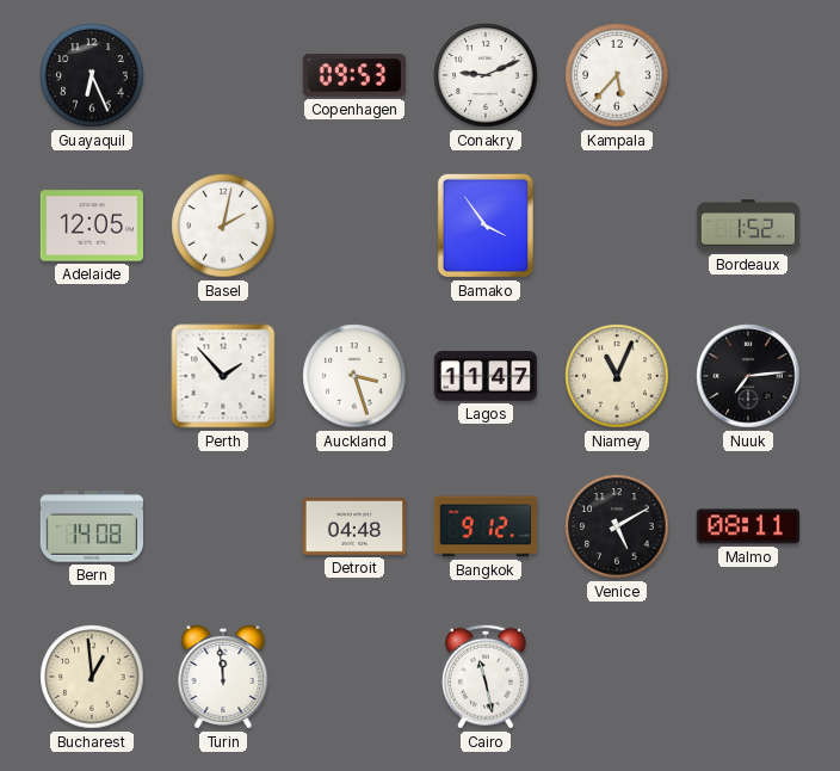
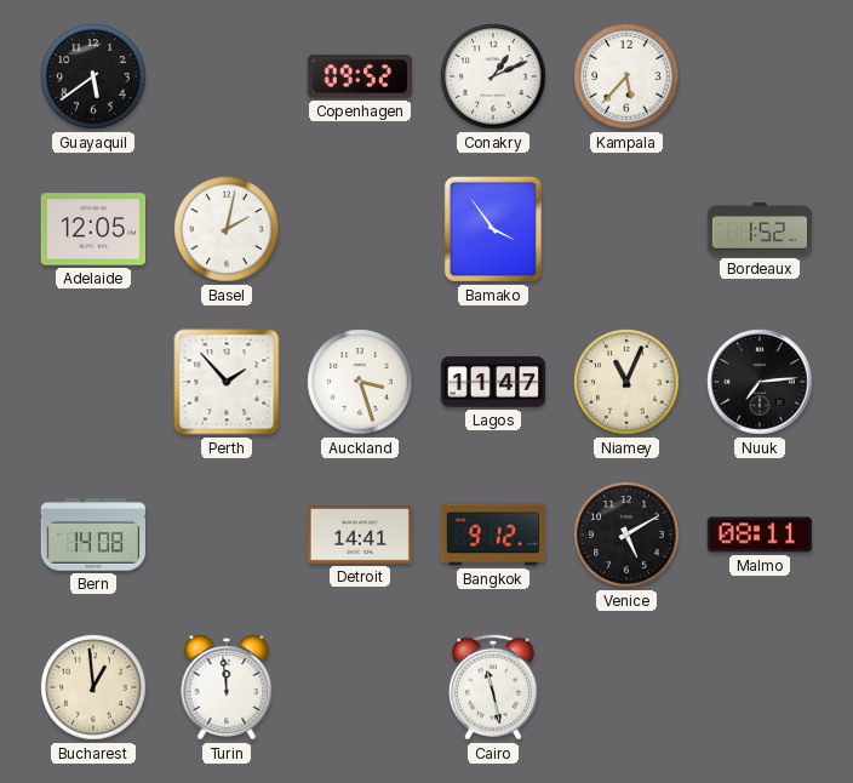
Guayaquil: 6:26 -> 5:39
Copenhagen: 09:53 -> 09:52
Conakry: 9:11 -> 1:11
Detroit: 04:48 -> 14:41
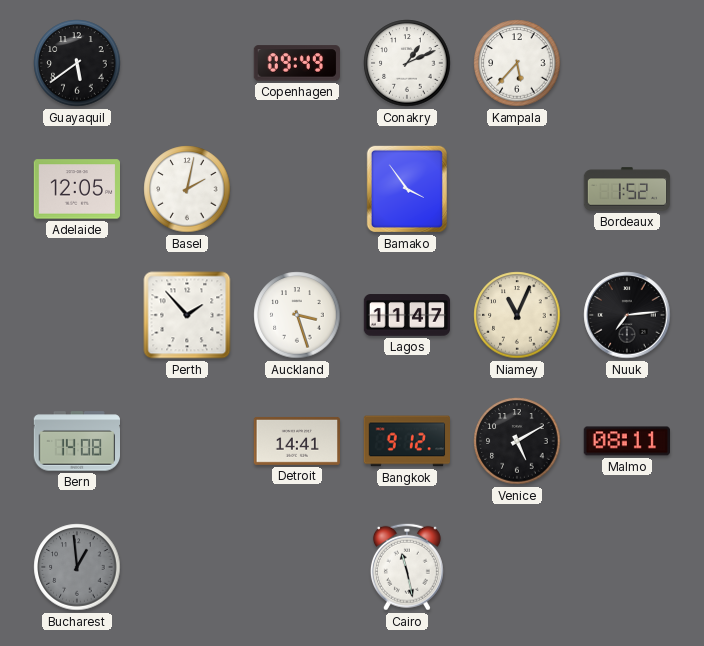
Copenhagen: 09:52 -> 09:49
Bucharest dial: cream -> grey
Turin: 11:59 -> none
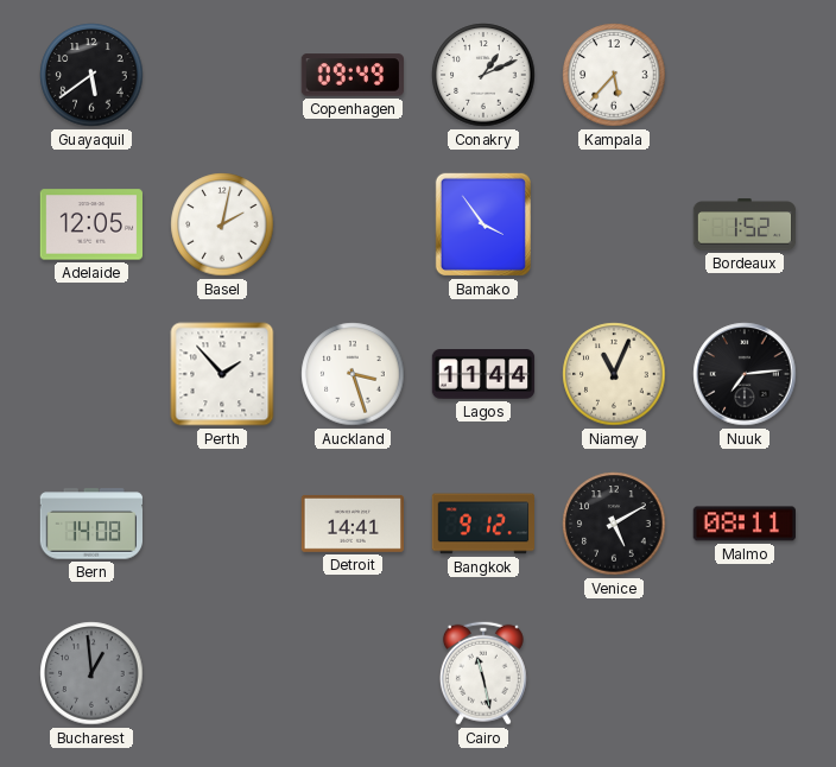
Lagos: 11:47 -> 11:44
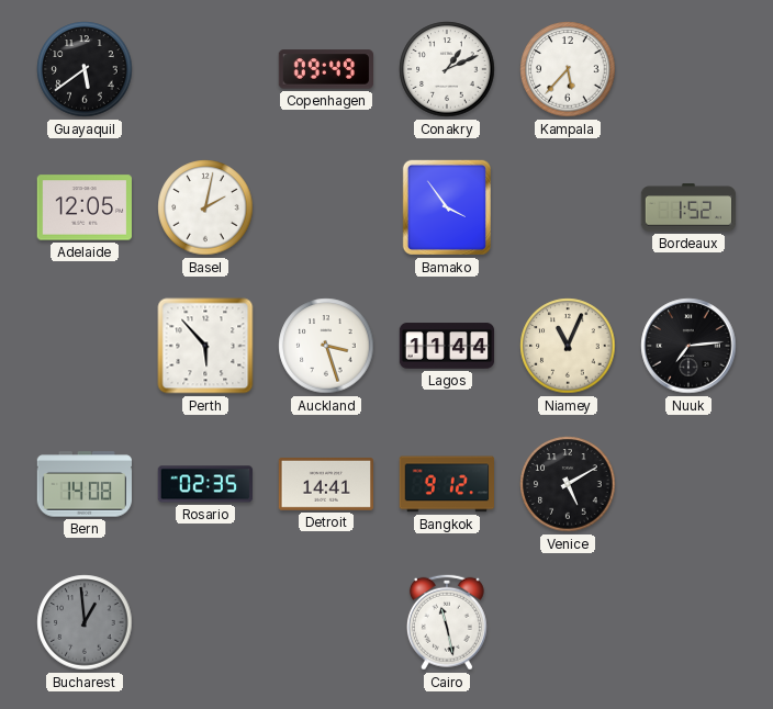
Perth: 1:53 -> 5:53
Rosario: none -> 02:35
Malmo: 08:11 -> none
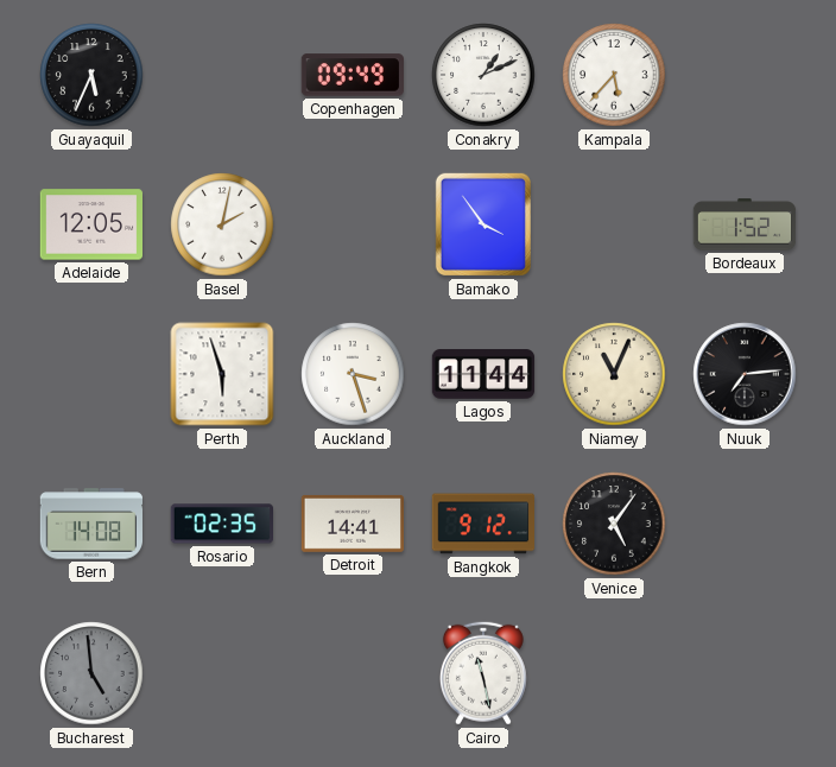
Guayaquil: 5:39 -> 5:34
Perth: 5:53 -> 5:57
Venice: 5:10 -> 5:06
Bucharest: 12:59 -> 4:59
